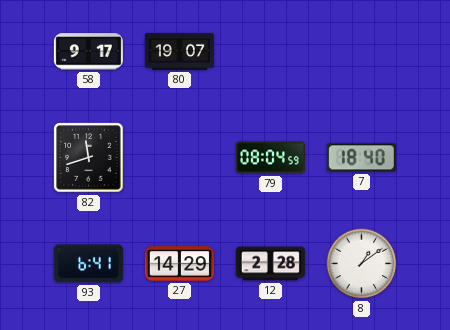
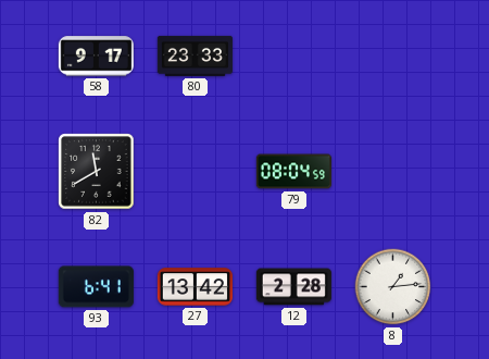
80: 19:07 -> 23:33
82: 11:42 -> 11:40
7: 18:40 -> none
27: 14:29 -> 13:42
8: 1:09 -> 1:14
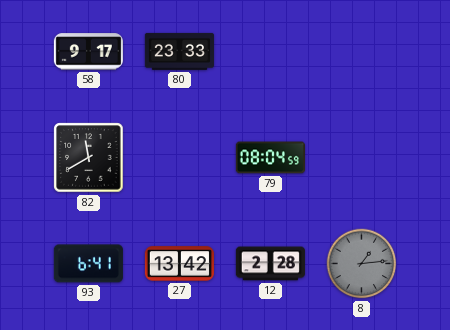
8 dial: white -> grey
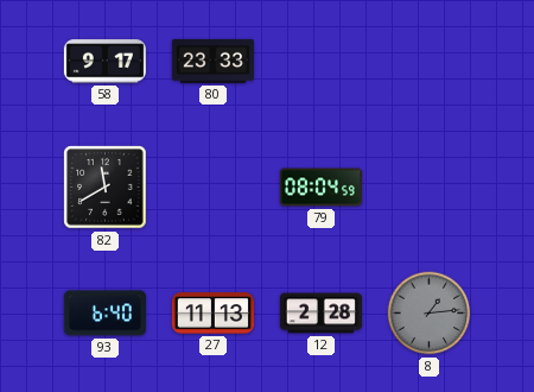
93: 6:41 -> 6:40
27: 13:42 -> 11:13
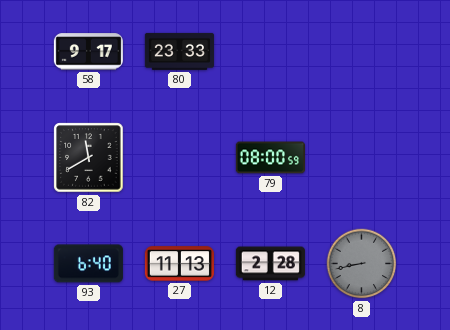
79: 08:04 -> 08:00
8: 1:14 -> 8:43
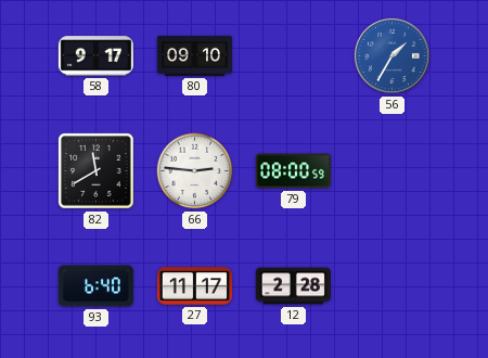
80: 23:33 -> 09:10
56: none -> 1:35
66: none -> 2:46
27: 11:13 -> 11:17
8: 8:43 -> none
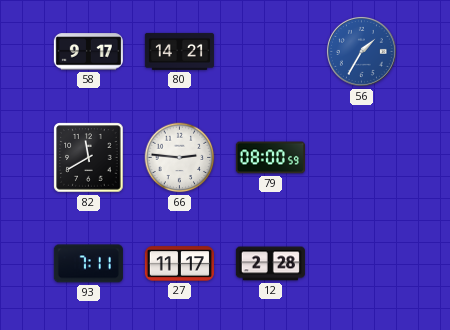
80: 09:10 -> 14:21
93: 6:40 -> 7:11
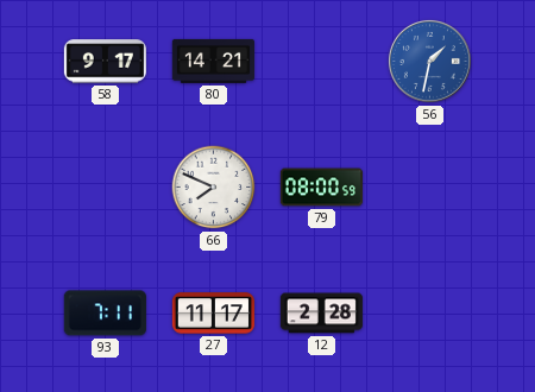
56: 1:35 -> 1:32
82: 11:40 -> none
66: 2:46 -> 7:49
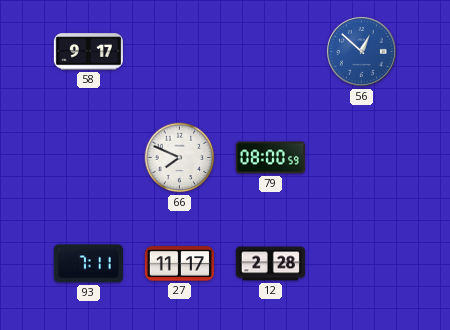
80: 14:21 -> none
56: 1:32 -> 12:52
